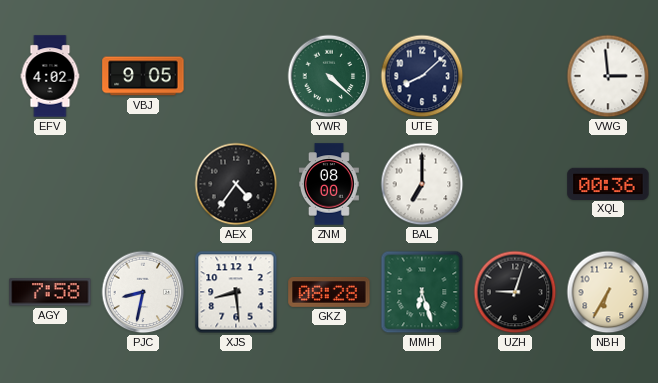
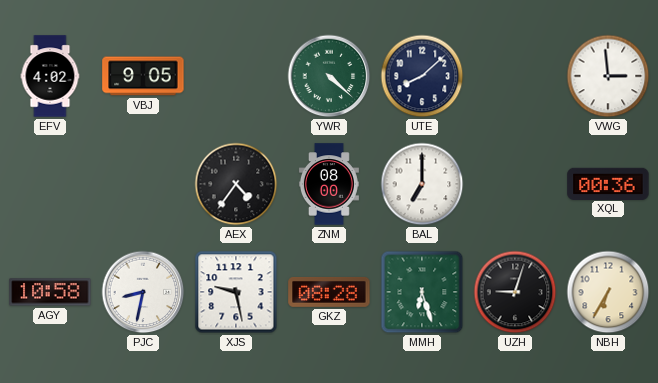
AGY: 7:58 -> 10:58
XJS: 8:29 -> 9:28
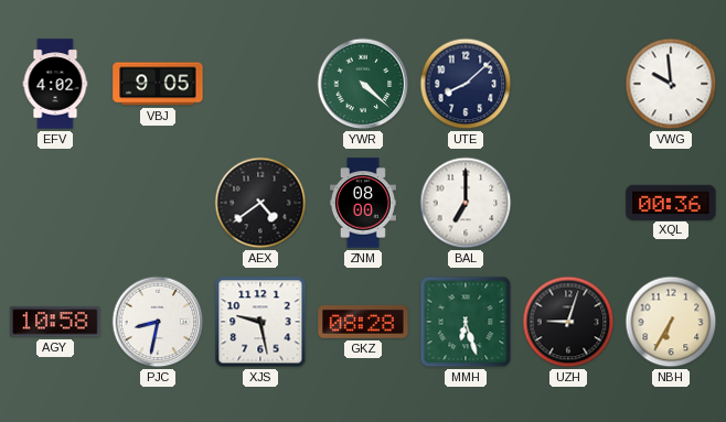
VWG: 2:59 -> 9:59
AEX: 4:36 -> 4:39
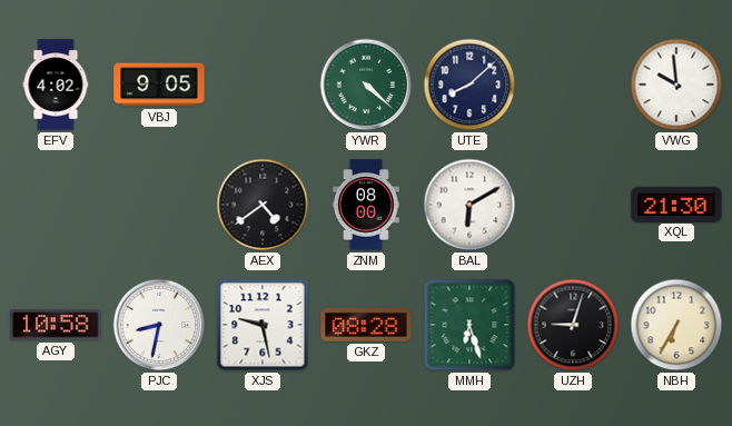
BAL: 7:00 -> 6:10
XQL: 00:36 -> 21:30
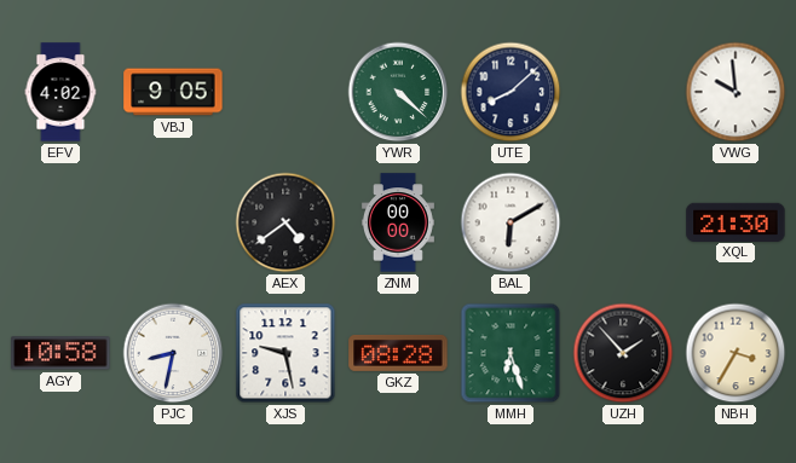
ZNM: 08:00 -> 00:00
UZH: 9:03 -> 1:53
NBH: 6:35 -> 3:35
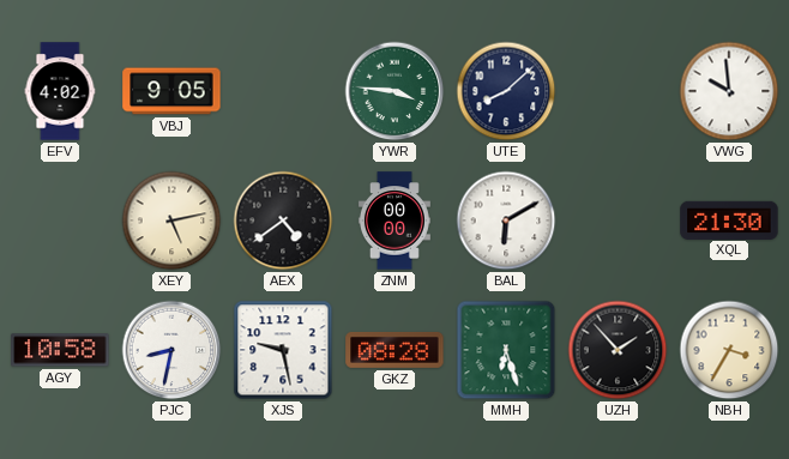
YWR: 4:22 -> 3:46
XEY: none -> 5:13
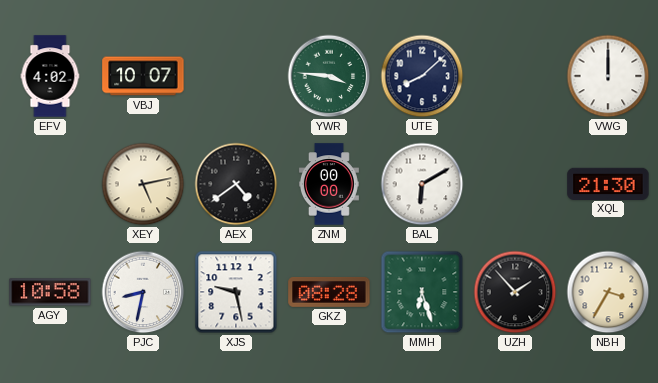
VBJ: 9:05 -> 10:07
VWG: 9:59 -> 12:00
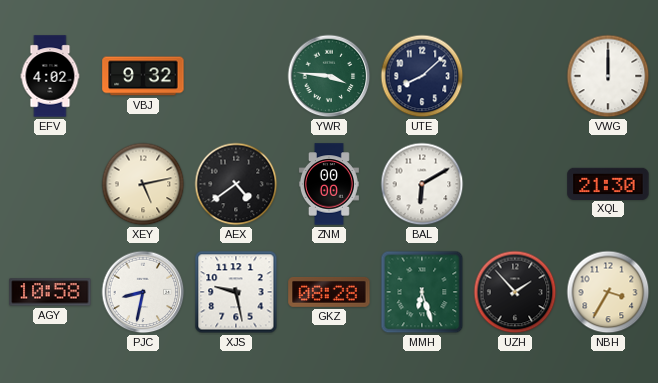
VBJ: 10:07 -> 9:32
